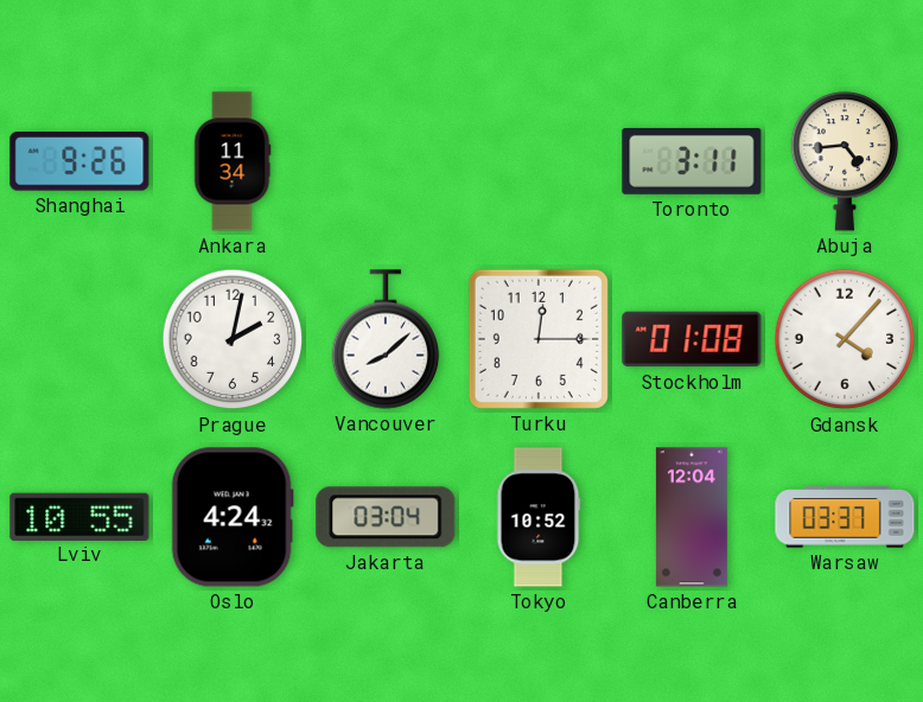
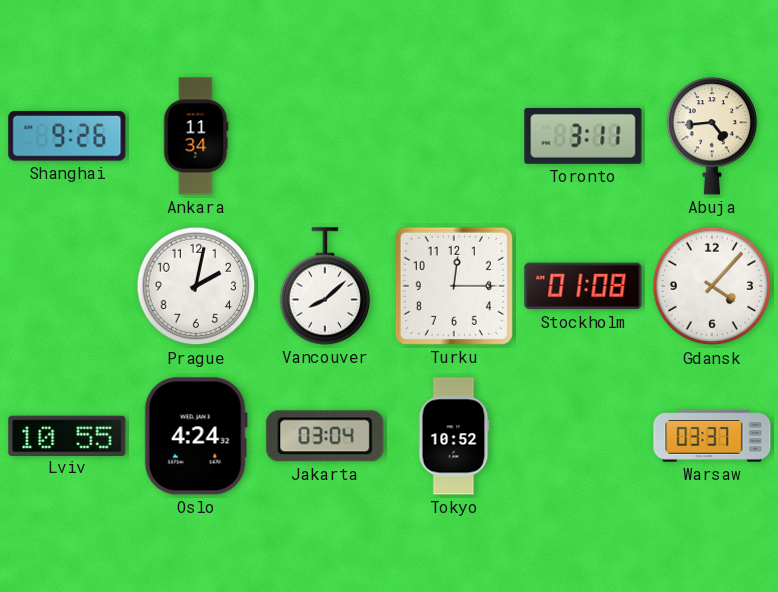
Canberra: 12:04 -> none
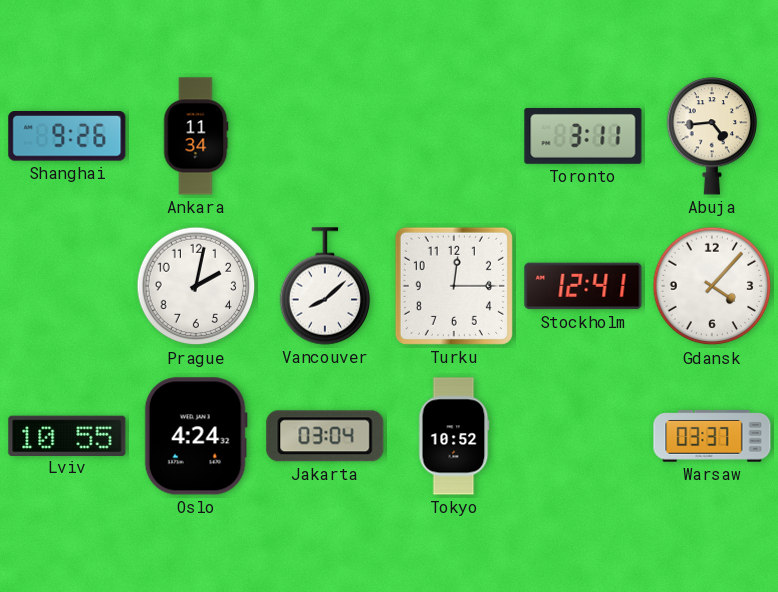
Stockholm: 01:08 -> 12:41
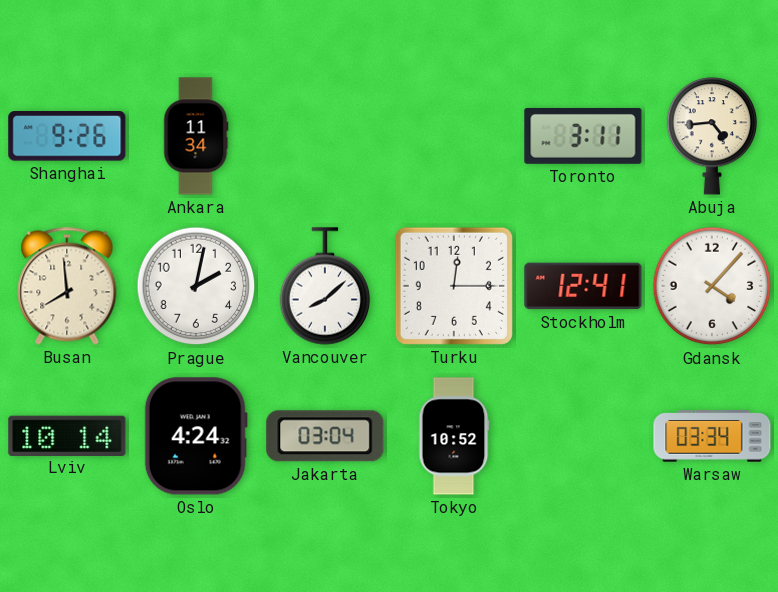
Busan: none -> 7:59
Lviv: 10:55 -> 10:14
Warsaw: 03:37 -> 03:34
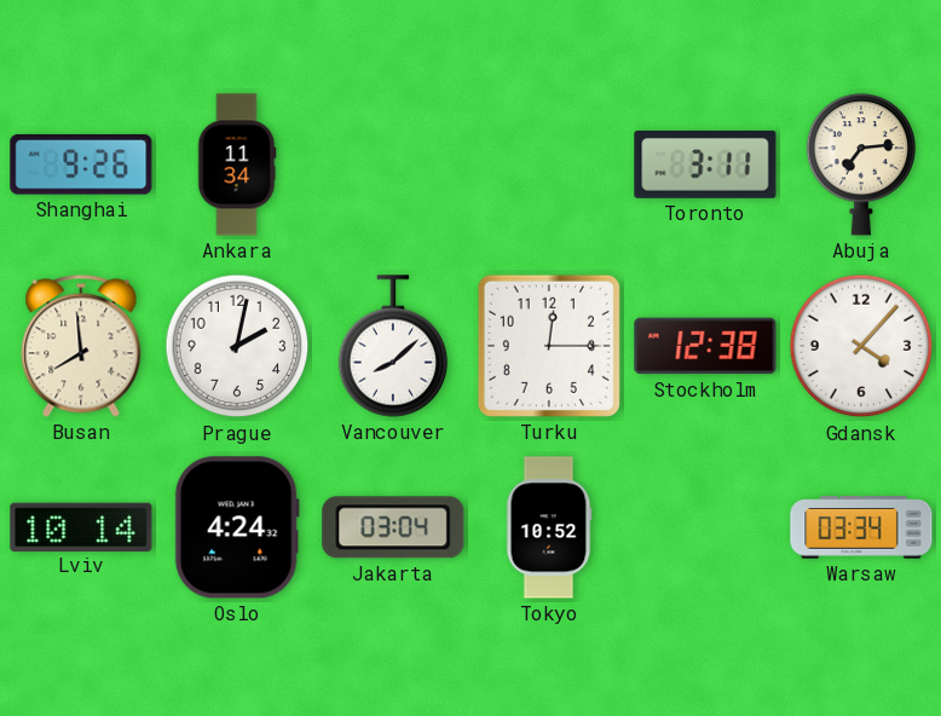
Abuja: 4:44 -> 7:14
Stockholm: 12:41 -> 12:38
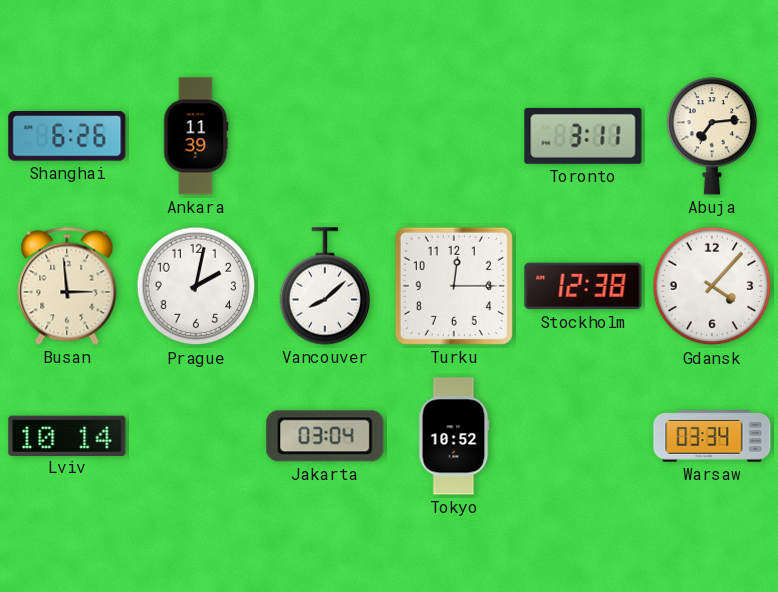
Shanghai: 9:26 -> 6:26
Ankara: 11:34 -> 11:39
Busan: 7:59 -> 2:59
Oslo: 4:24 -> none
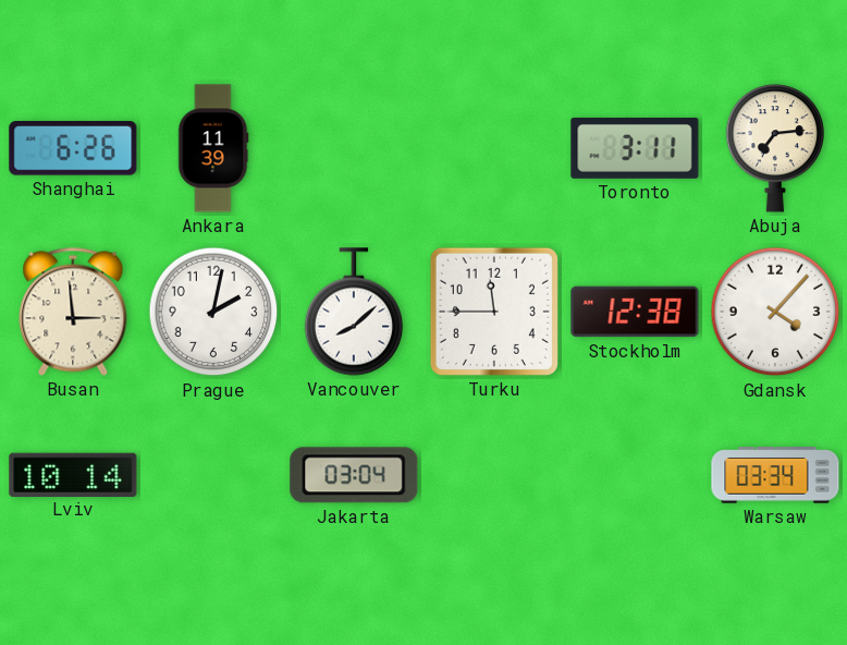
Turku: 12:15 -> 11:45
Tokyo: 10:52 -> none
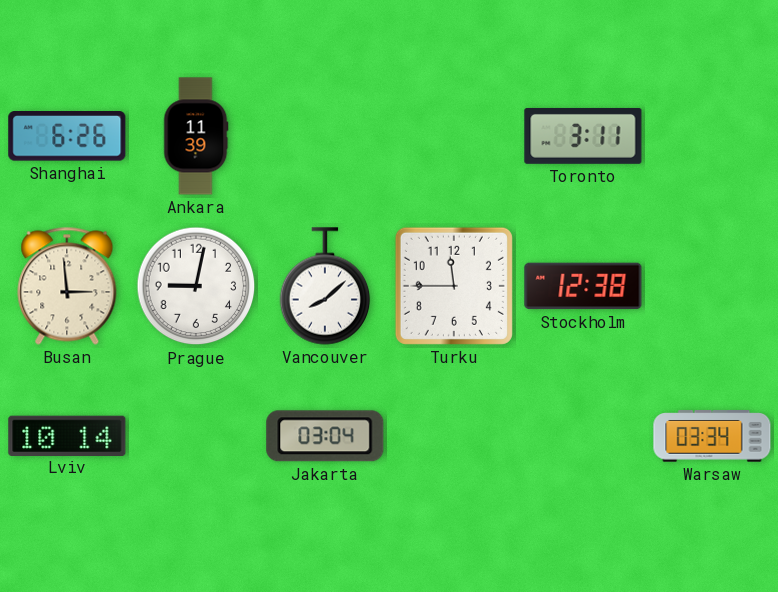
Abuja: 7:14 -> none
Prague: 2:02 -> 9:02
Gdansk: 4:07 -> none
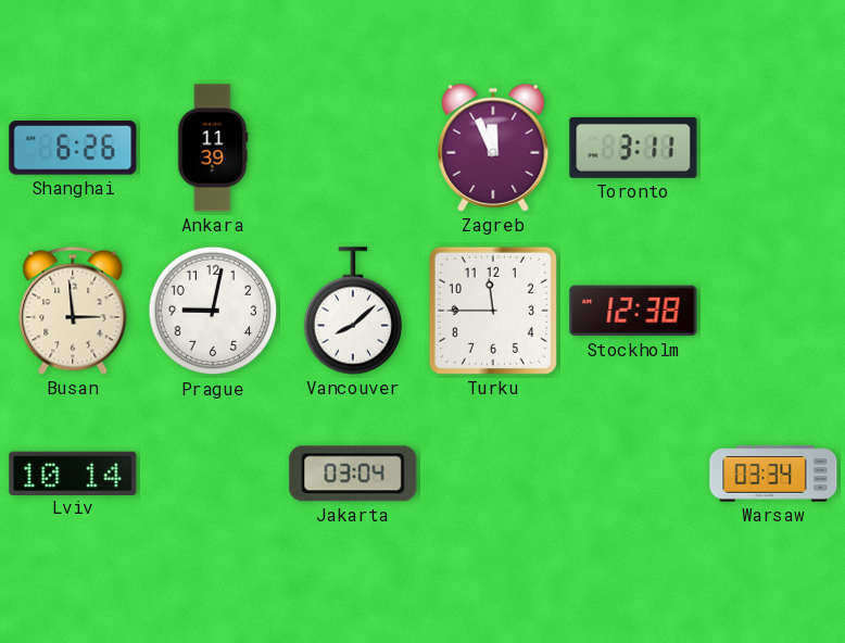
Zagreb: none -> 11:56
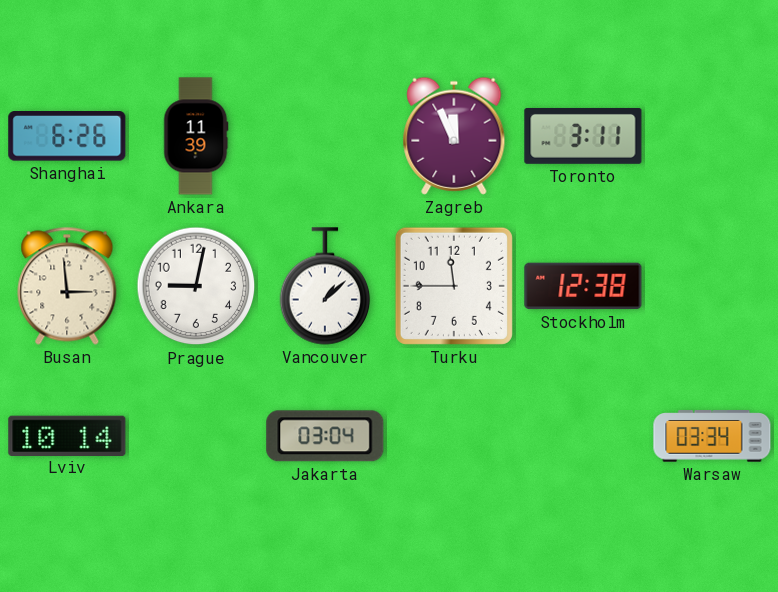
Vancouver: 8:08 -> 1:08
